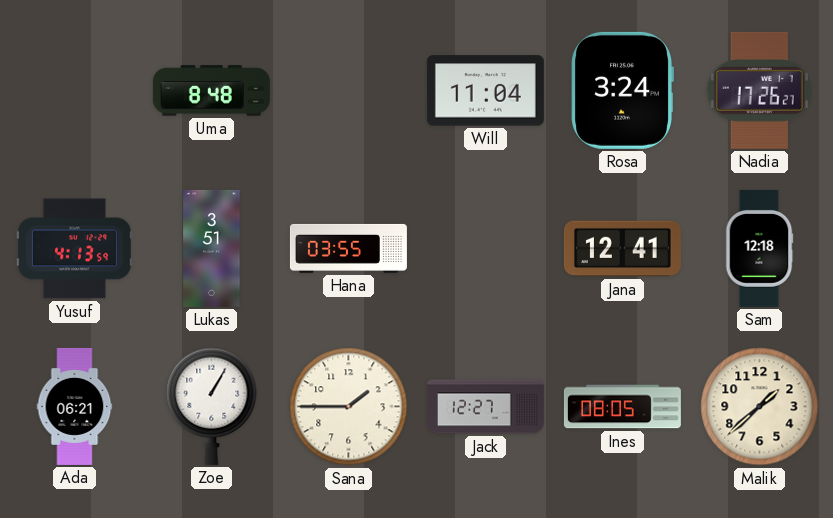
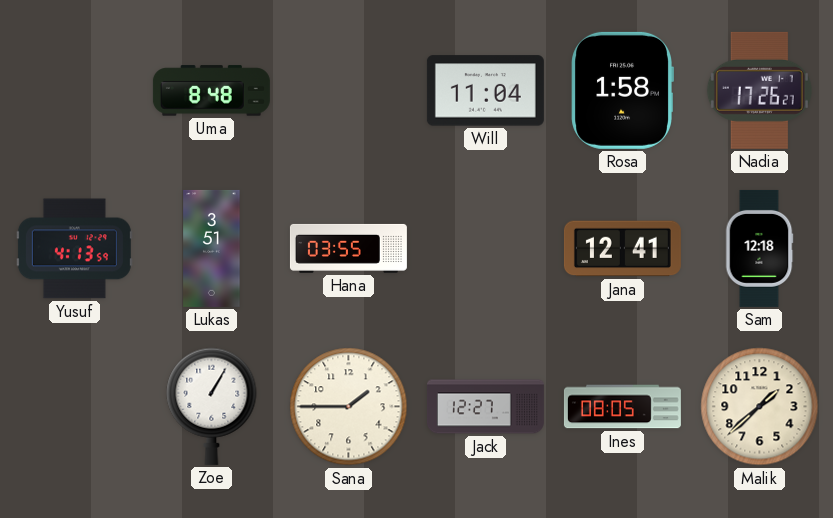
Rosa: 3:24 -> 1:58
Ada: 06:21 -> none
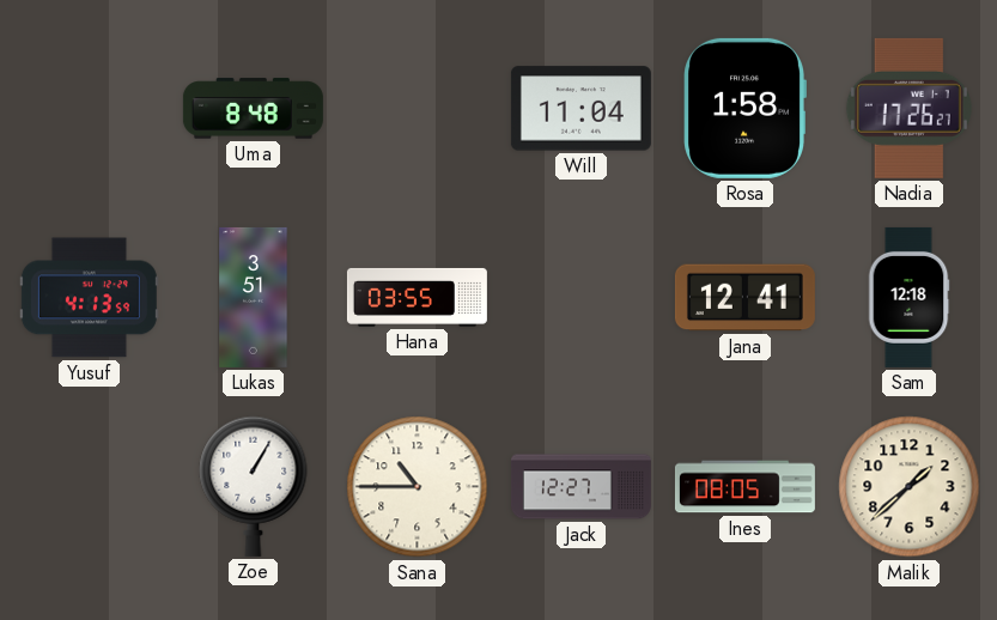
Sana: 1:45 -> 10:45
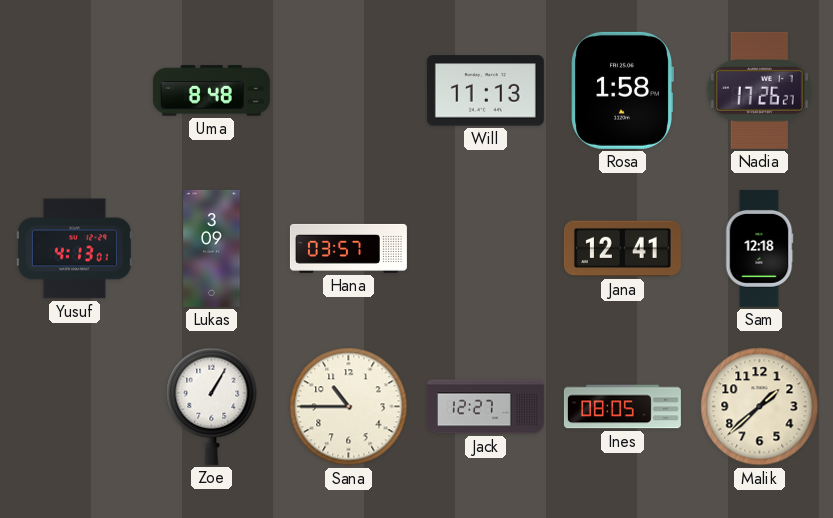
Will: 11:04 -> 11:13
Yusuf: 4:13:59 -> 4:13:01
Lukas: 3:51 -> 3:09
Hana: 03:55 -> 03:57
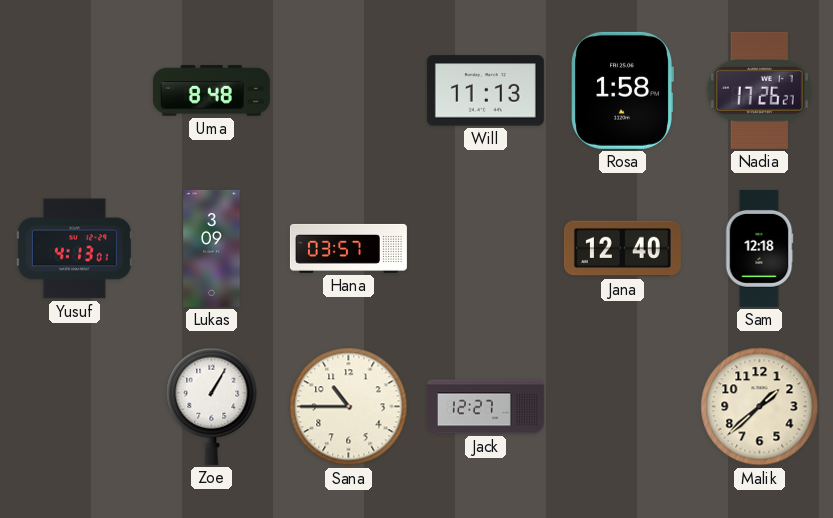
Jana: 12:41 -> 12:40
Ines: 08:05 -> none
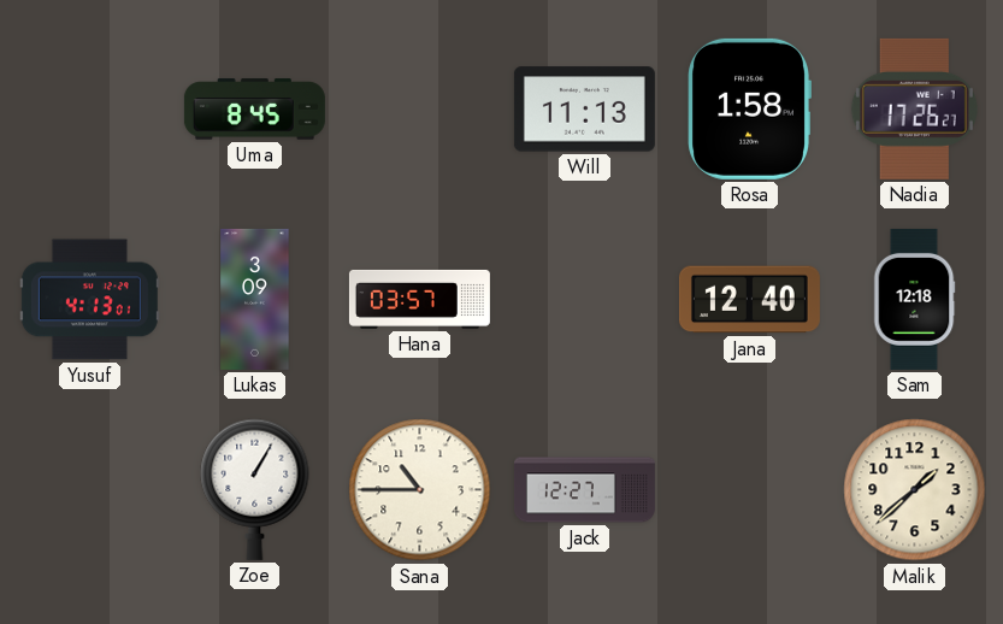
Uma: 8:48 -> 8:45
